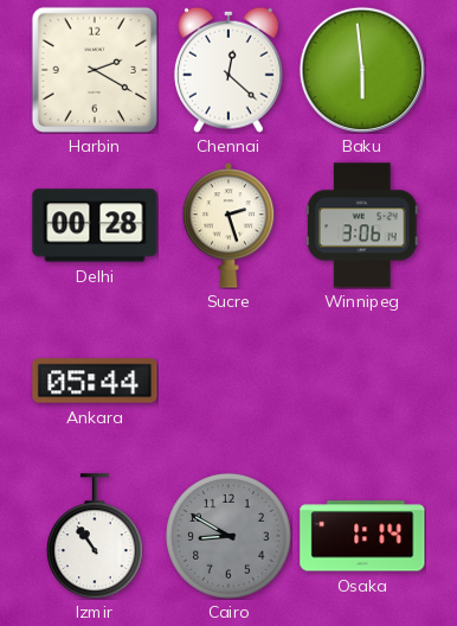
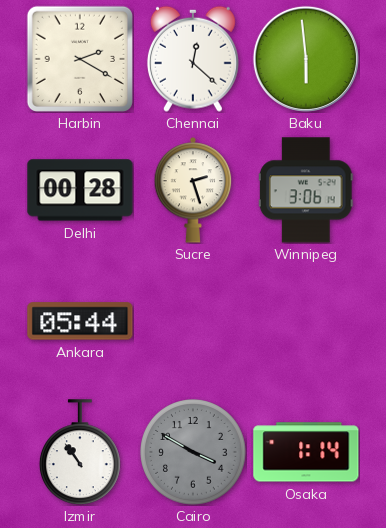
Cairo: 8:50 -> 3:50
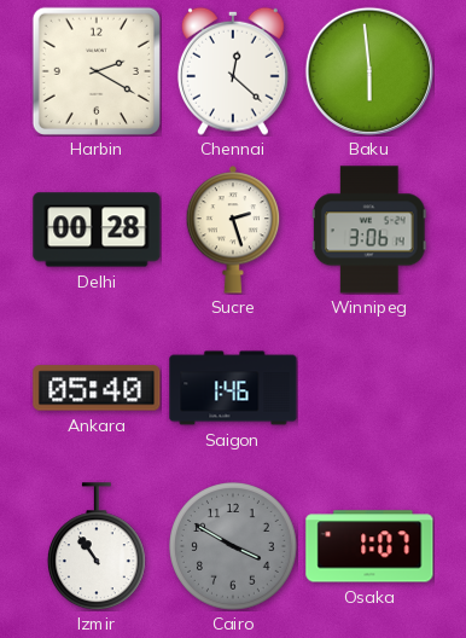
Ankara: 05:44 -> 05:40
Saigon: none -> 1:46
Osaka: 1:14 -> 1:07
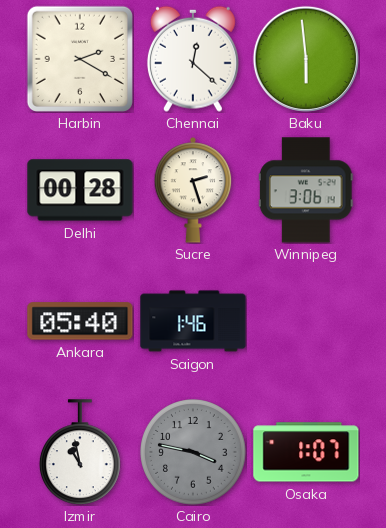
Izmir: 10:54 -> 10:58
Cairo: 3:50 -> 3:47
